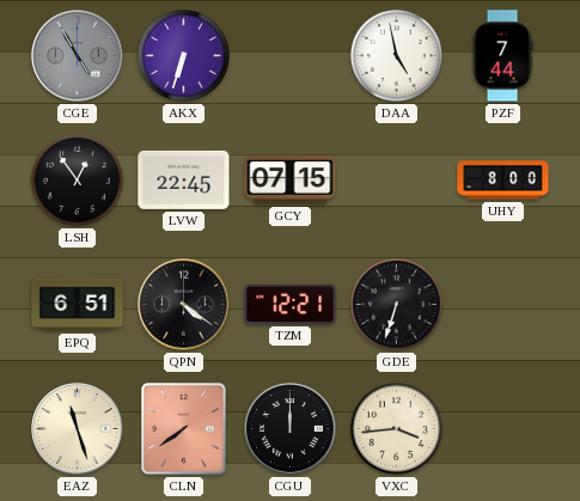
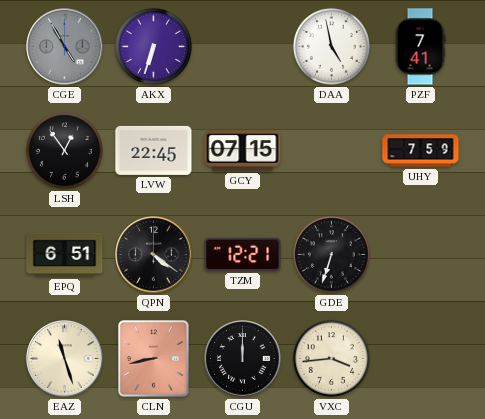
PZF: 7:44 -> 7:41
UHY: 8:00 -> 7:59
CLN: 7:39 -> 8:43
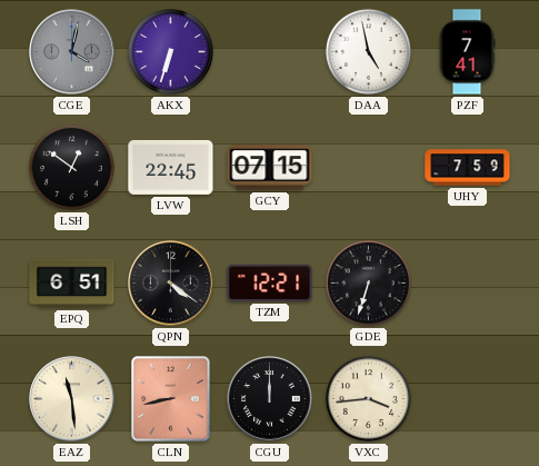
CGE: 4:55 -> 4:02
LSH: 12:54 -> 12:51
EAZ: 11:27 -> 11:29
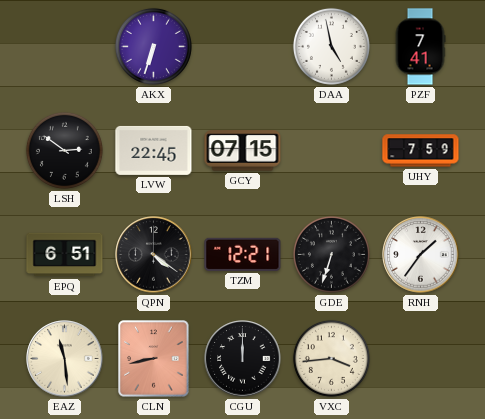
CGE: 4:02 -> none
LSH: 12:51 -> 2:51
RNH: none -> 1:36
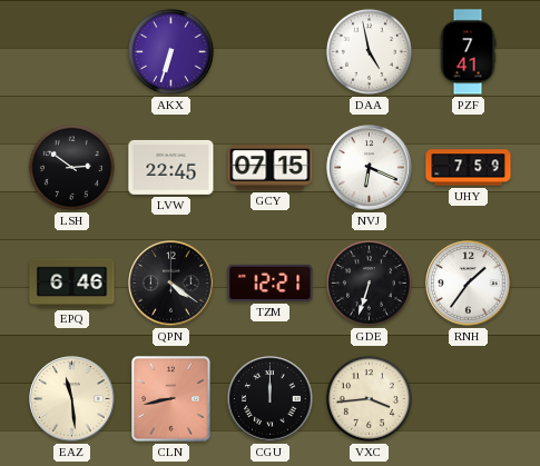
NVJ: none -> 6:19
EPQ: 6:51 -> 6:46
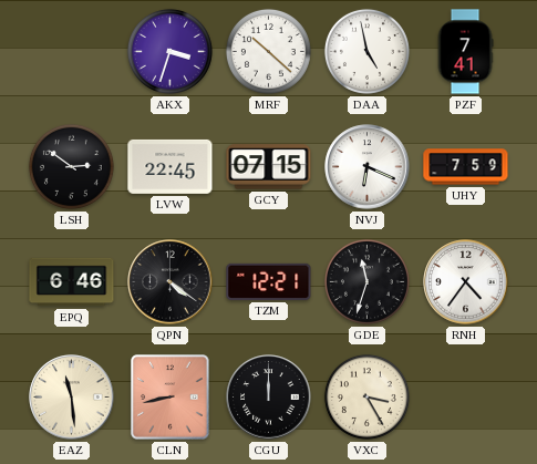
AKX: 6:33 -> 3:33
MRF: none -> 10:22
GDE: 6:33 -> 11:33
RNH: 1:36 -> 4:36
VXC: 3:44 -> 3:25
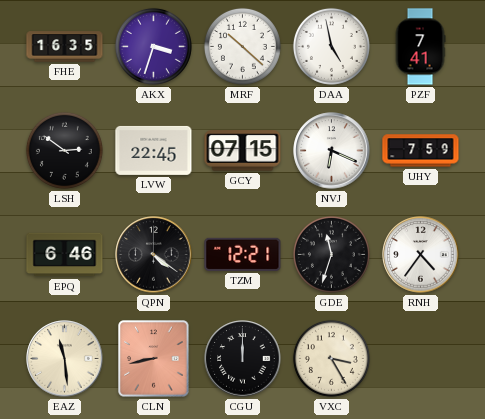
FHE: none -> 16:35
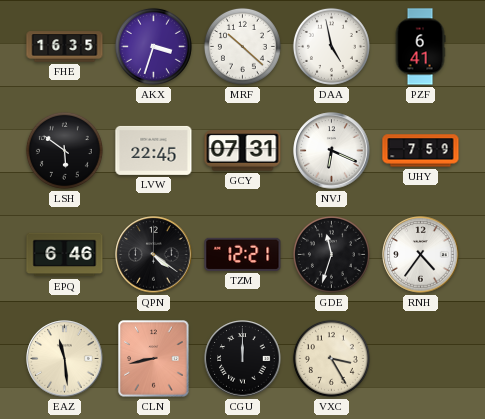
PZF: 7:41 -> 6:41
LSH: 2:51 -> 5:51
GCY: 07:15 -> 07:31
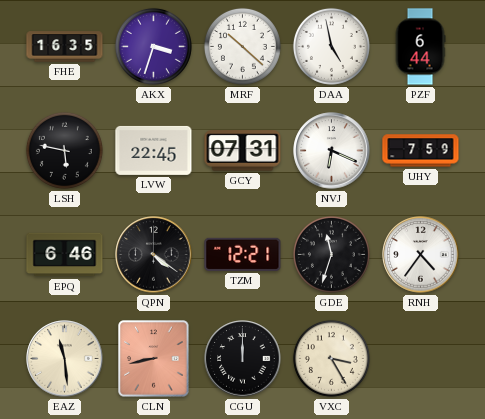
PZF: 6:41 -> 6:44
LSH: 5:51 -> 5:47
